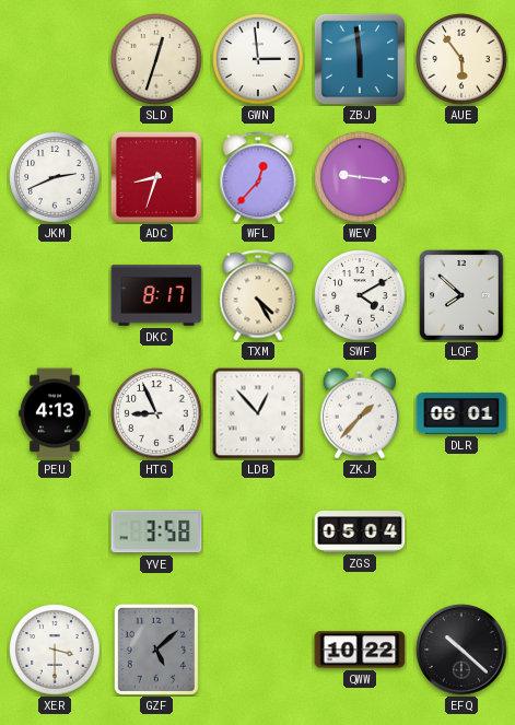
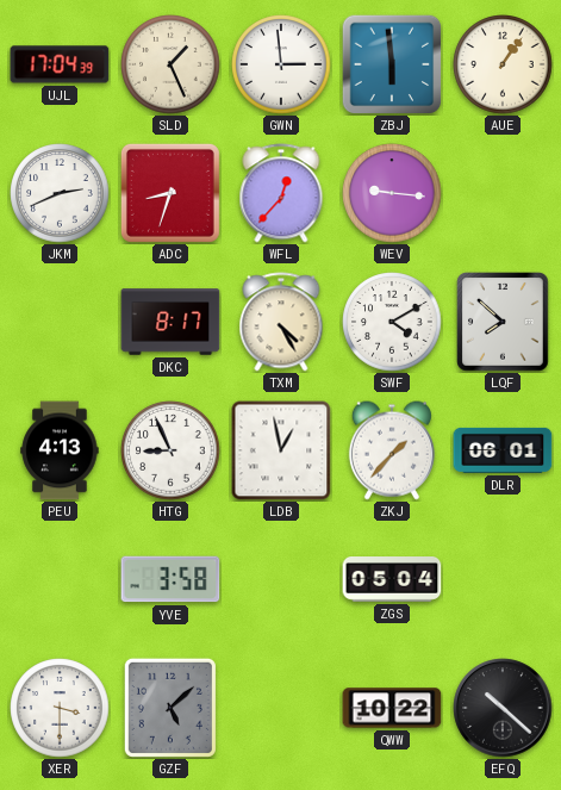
UJL: none -> 17:04
SLD: 12:33 -> 1:26
AUE: 5:54 -> 1:06
LDB: 12:53 -> 12:58
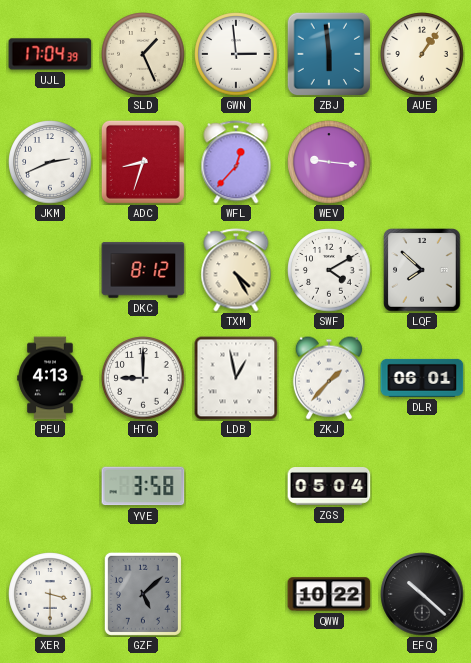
DKC: 8:17 -> 8:12
HTG: 8:56 -> 9:00
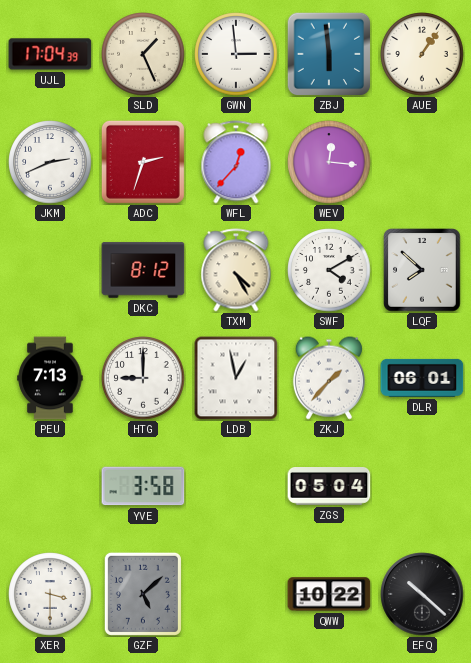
ADC: 8:33 -> 2:33
WEV: 9:16 -> 12:16
PEU: 4:13 -> 7:13
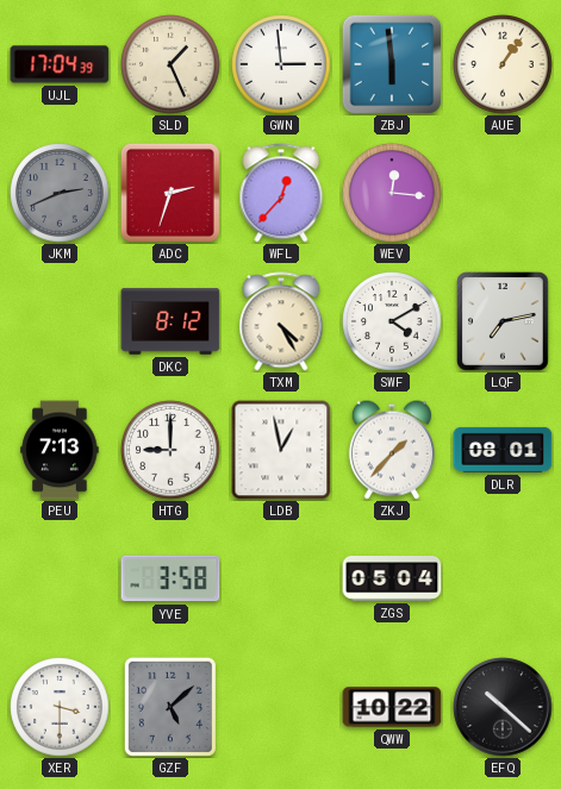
JKM dial: white -> grey
LQF: 7:52 -> 7:13
DLR: 06:01 -> 08:01
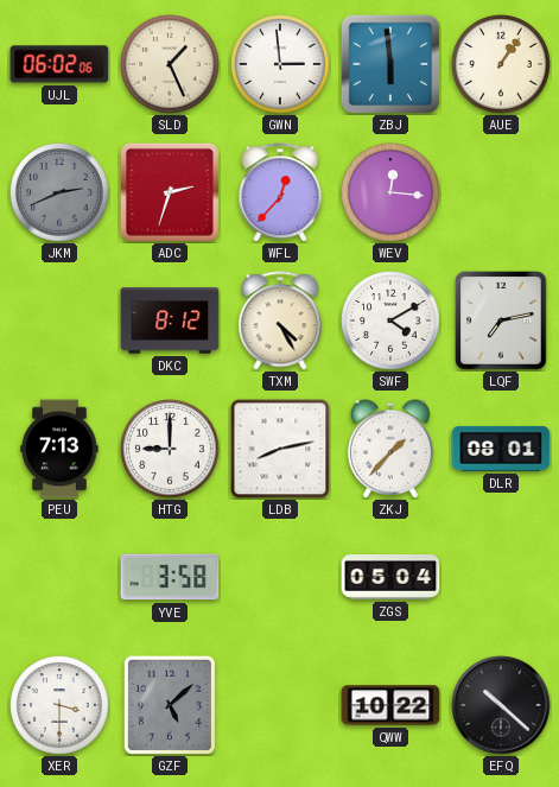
UJL: 17:04 -> 06:02
LDB: 12:58 -> 8:13
